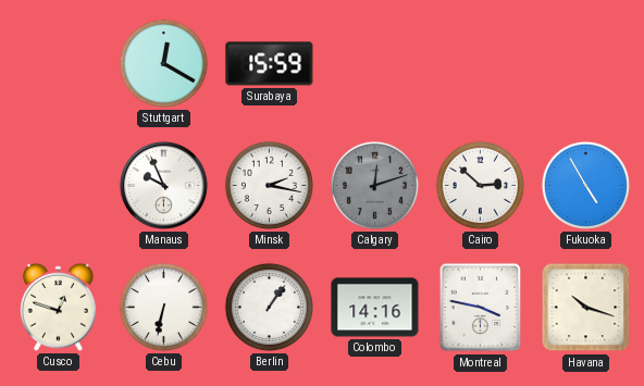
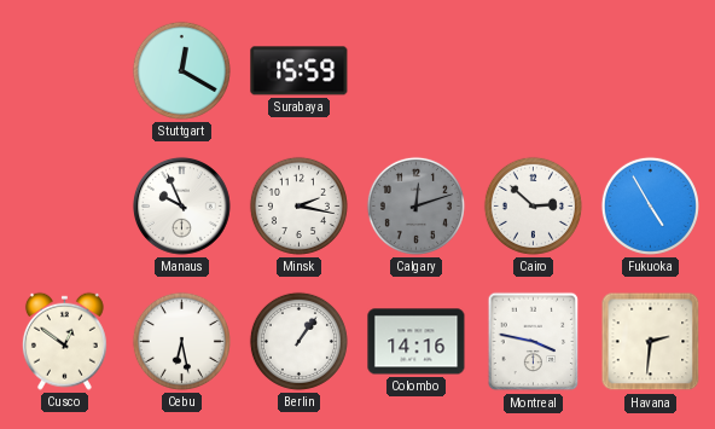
Cusco: 12:48 -> 12:51
Cebu: 6:32 -> 6:28
Havana: 10:18 -> 2:31
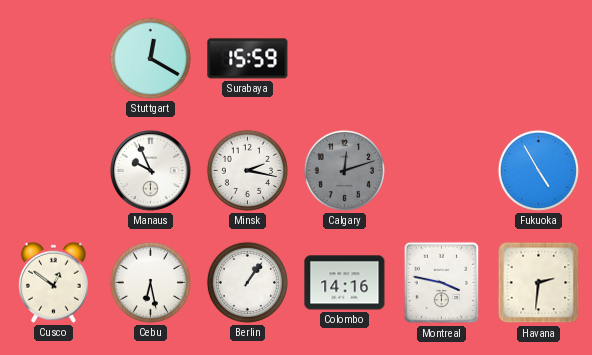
Cairo: 2:52 -> none
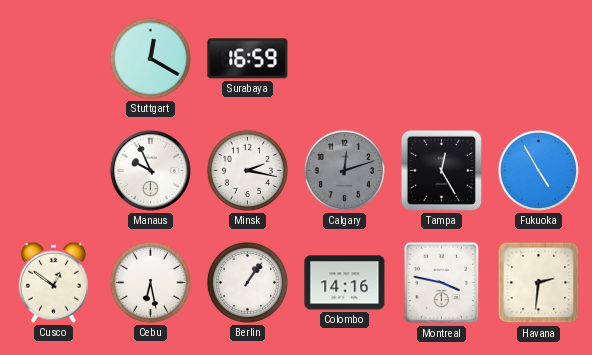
Surabaya: 15:59 -> 16:59
Tampa: none -> 12:25
